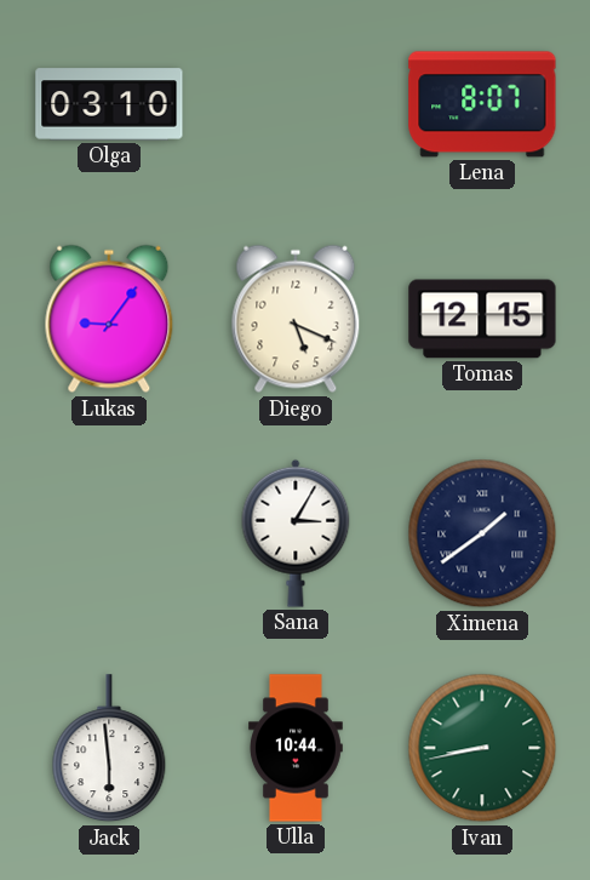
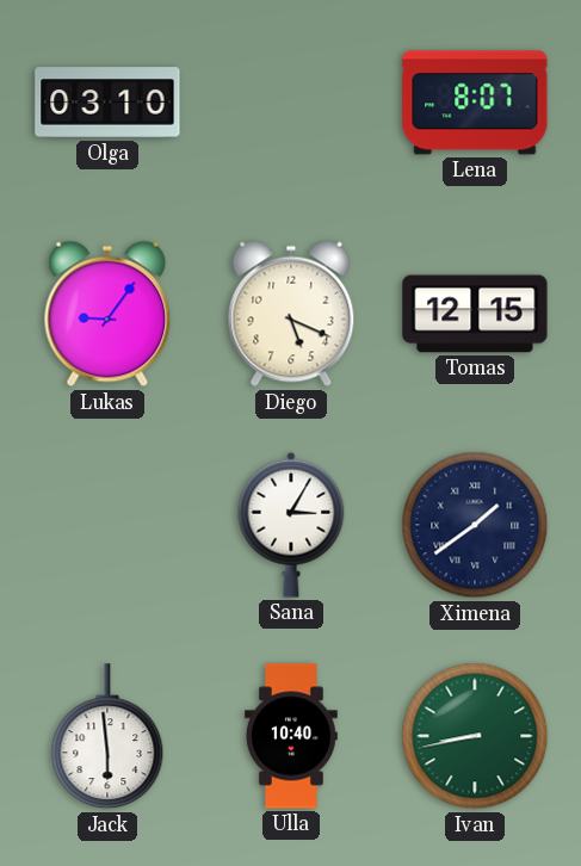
Ulla: 10:44 -> 10:40
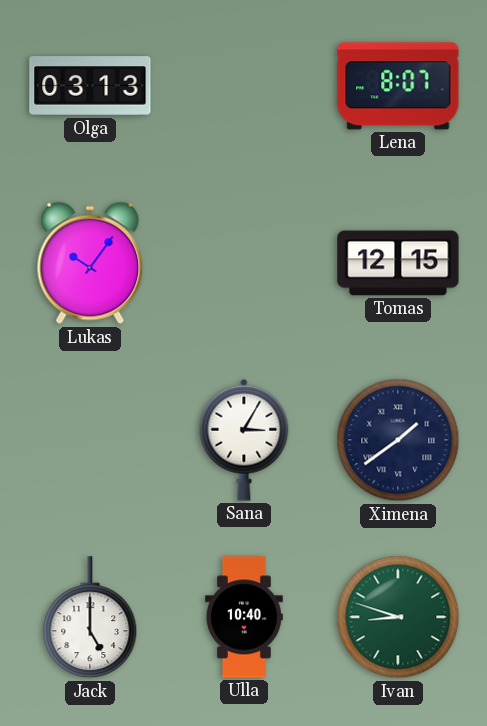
Olga: 03:10 -> 03:13
Lukas: 9:06 -> 10:06
Diego: 5:19 -> none
Jack: 5:59 -> 5:00
Ivan: 8:43 -> 8:48
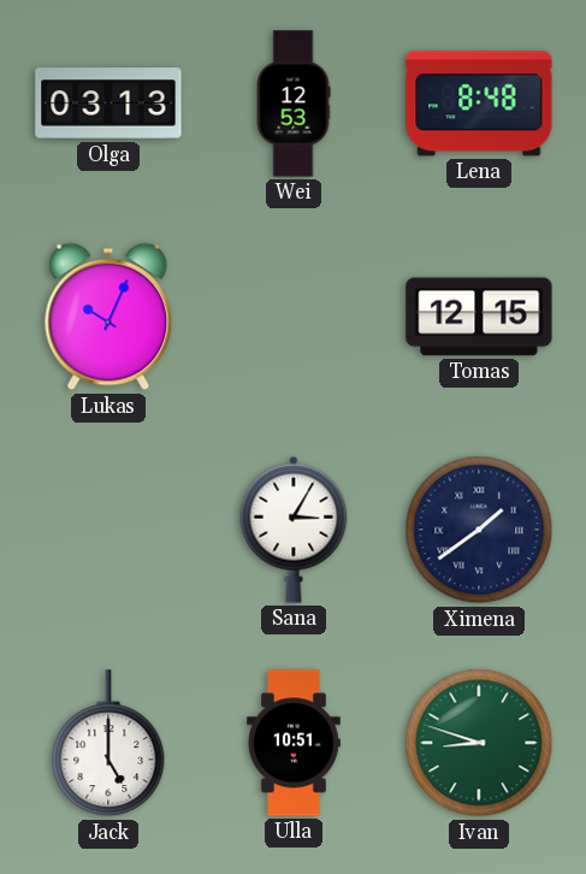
Wei: none -> 12:53
Lena: 8:07 -> 8:48
Lukas: 10:06 -> 10:04
Ulla: 10:40 -> 10:51
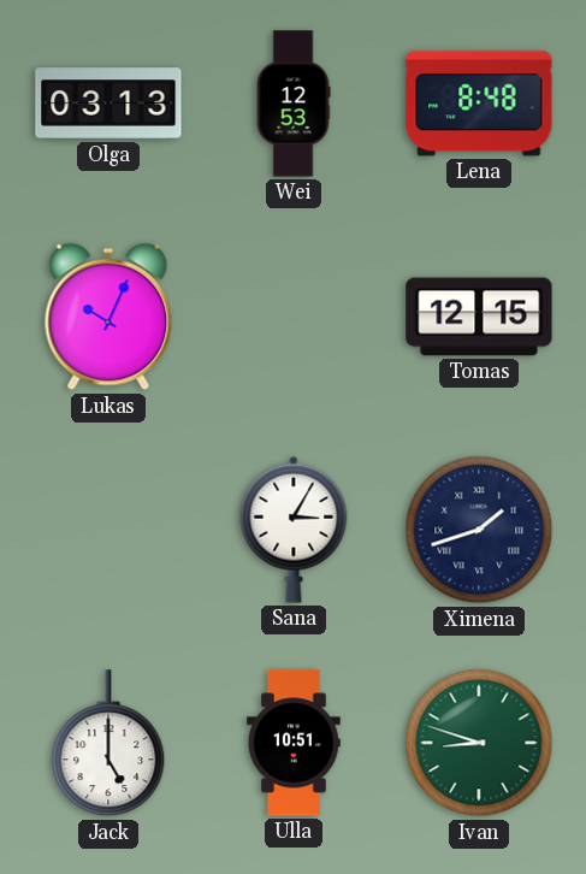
Ximena: 1:39 -> 1:42
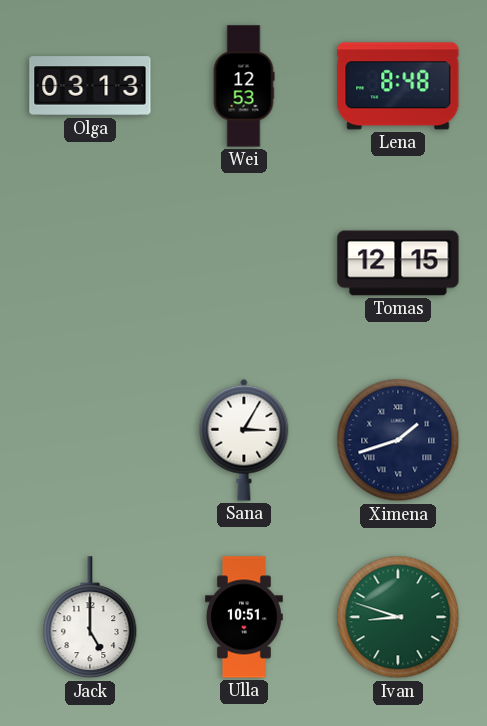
Lukas: 10:04 -> none
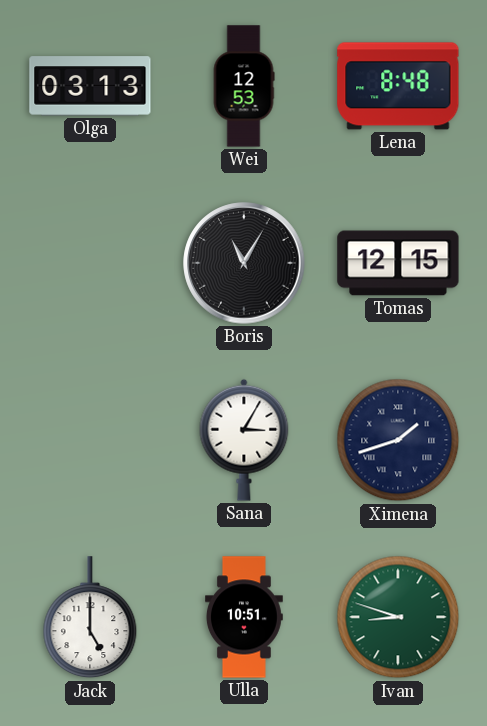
Boris: none -> 11:05
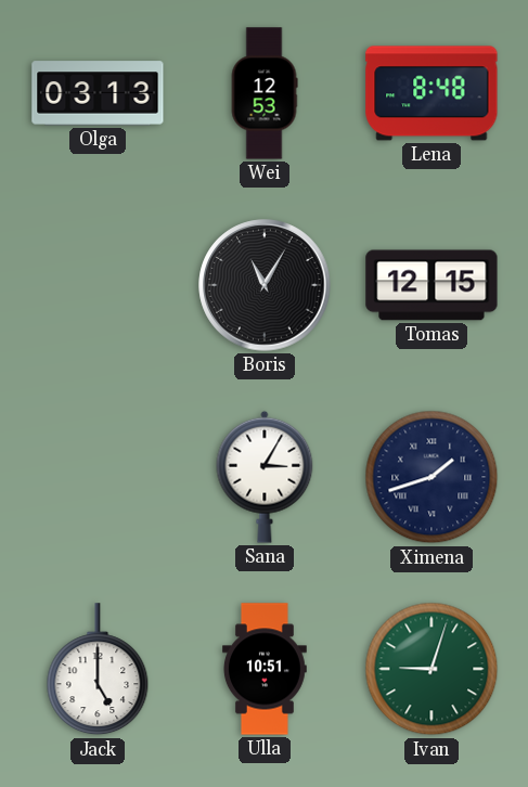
Ivan: 8:48 -> 9:03
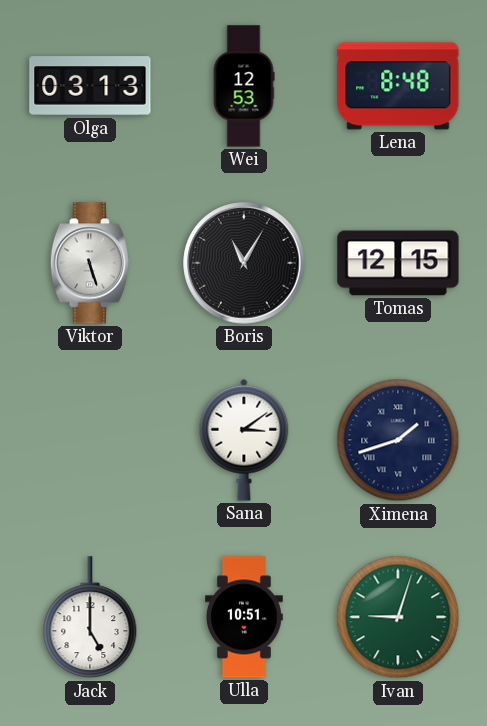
Viktor: none -> 5:27
Sana: 3:05 -> 3:09
